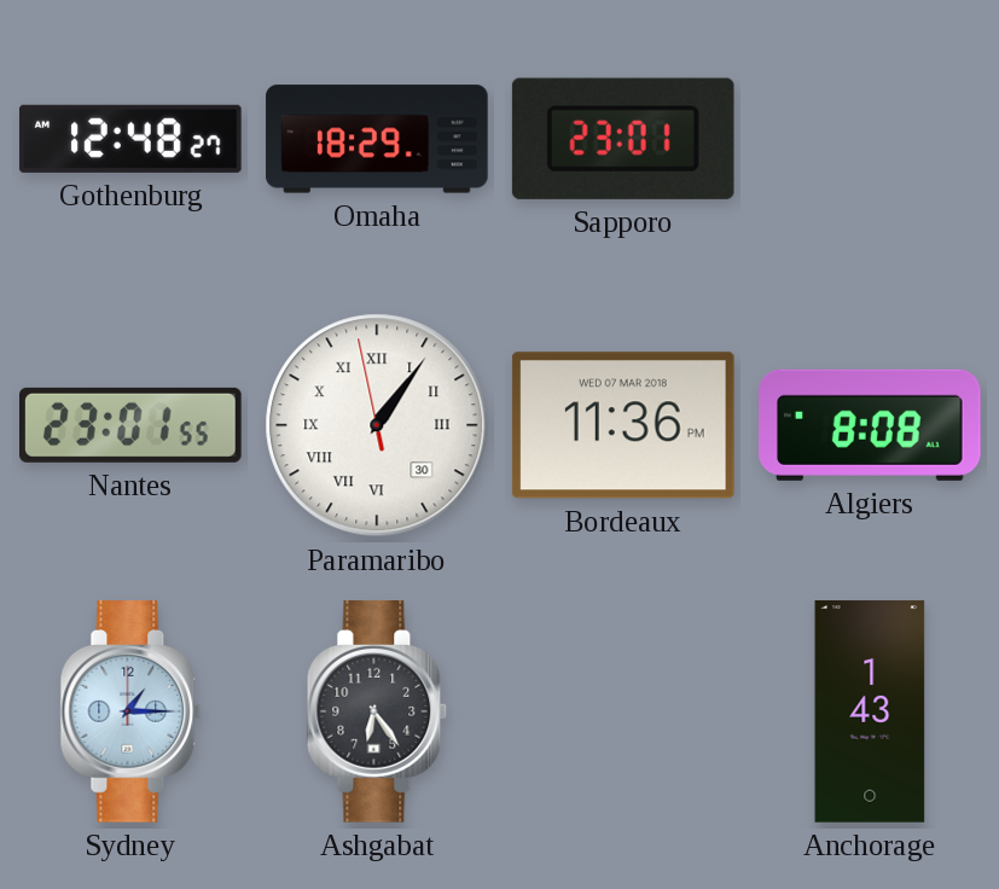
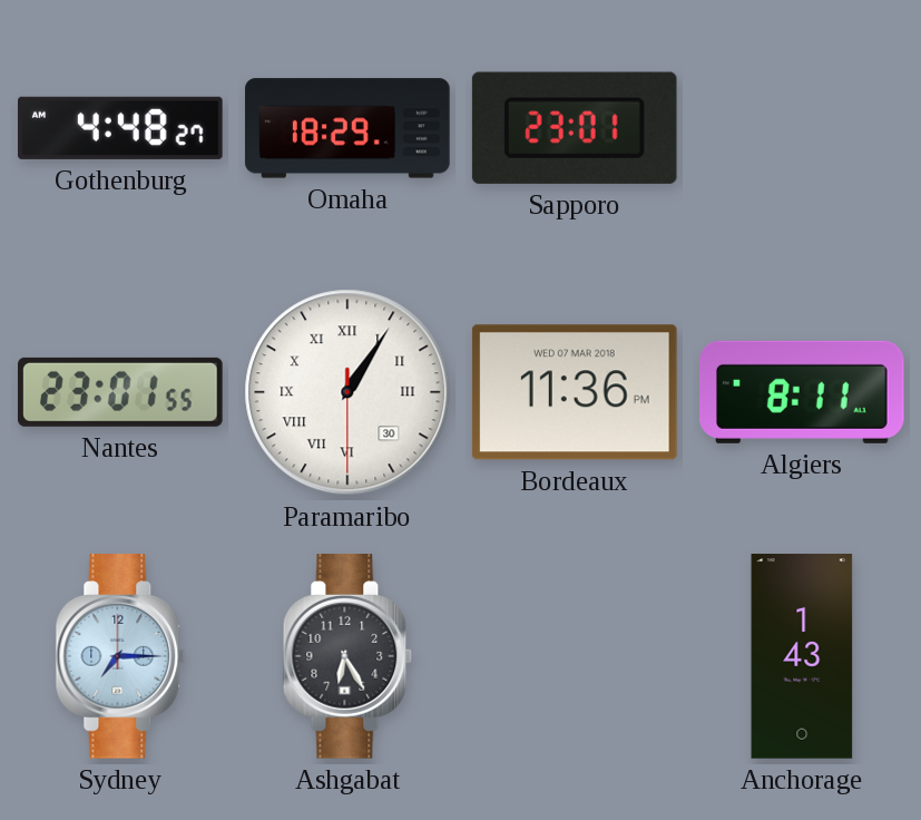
Gothenburg: 12:48 -> 4:48
Paramaribo: 1:05:58 -> 1:05:30
Algiers: 8:08 -> 8:11
Sydney: 1:15 -> 7:15
Ashgabat: 6:24 -> 6:25
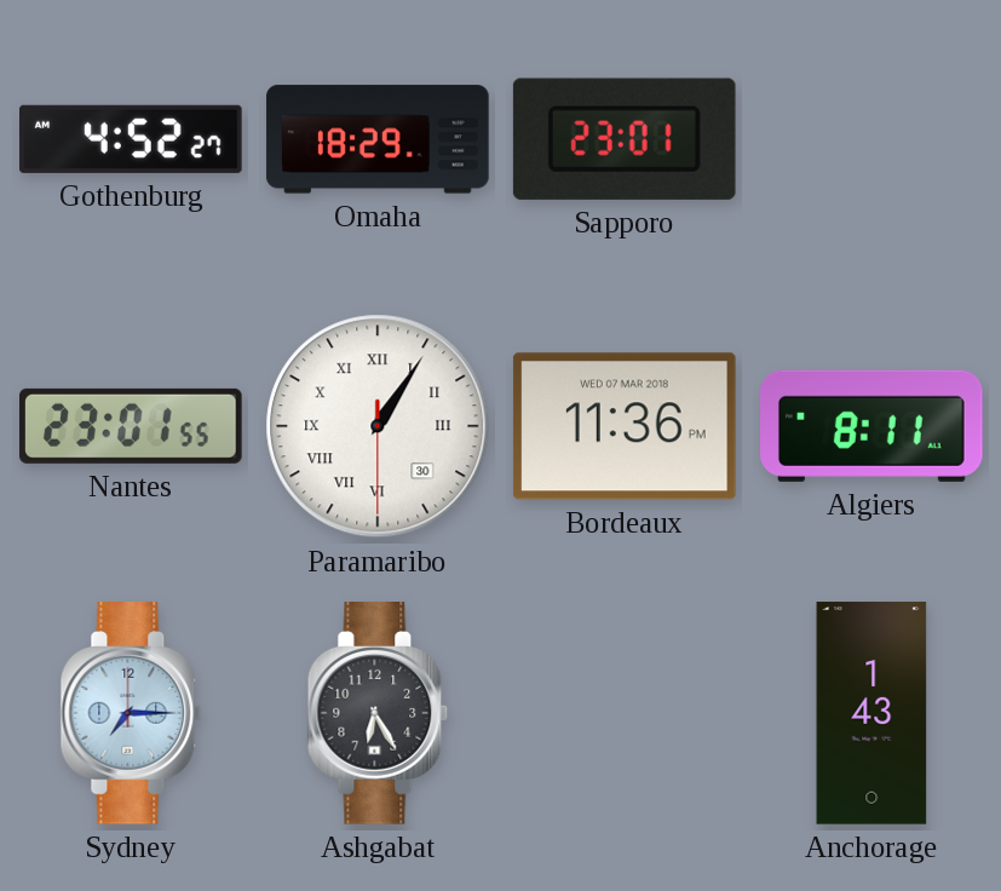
Gothenburg: 4:48 -> 4:52
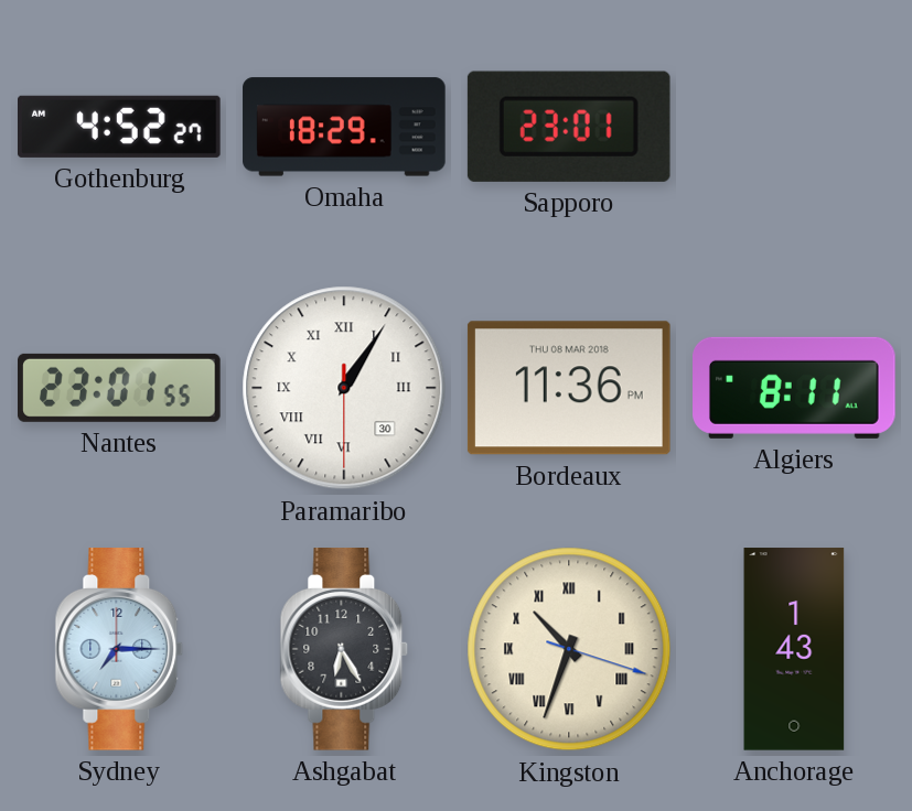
Bordeaux date: WED 07 MAR 2018 -> THU 08 MAR 2018
Kingston: none -> 10:33
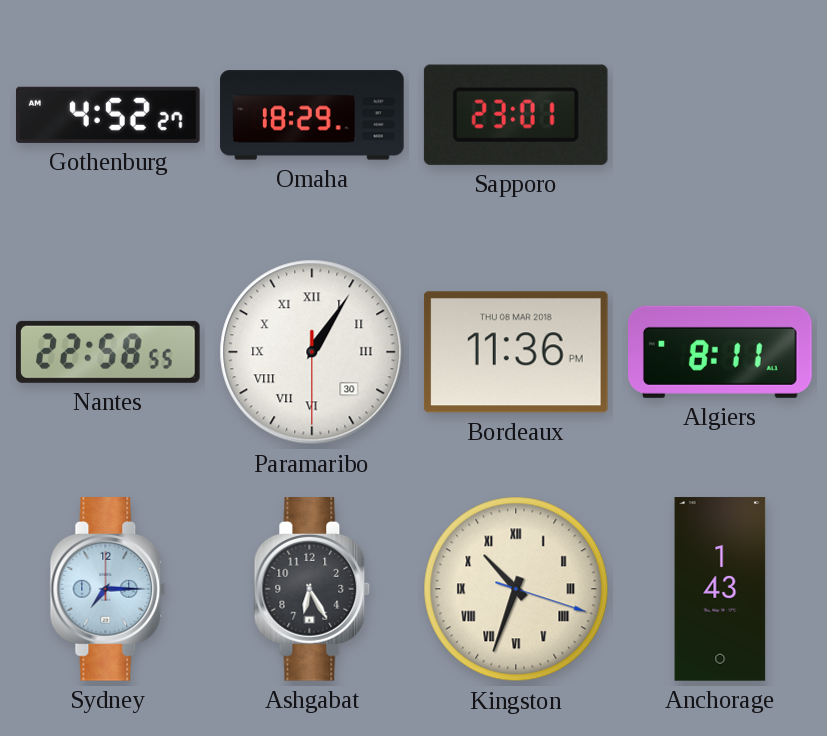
Nantes: 23:01 -> 22:58
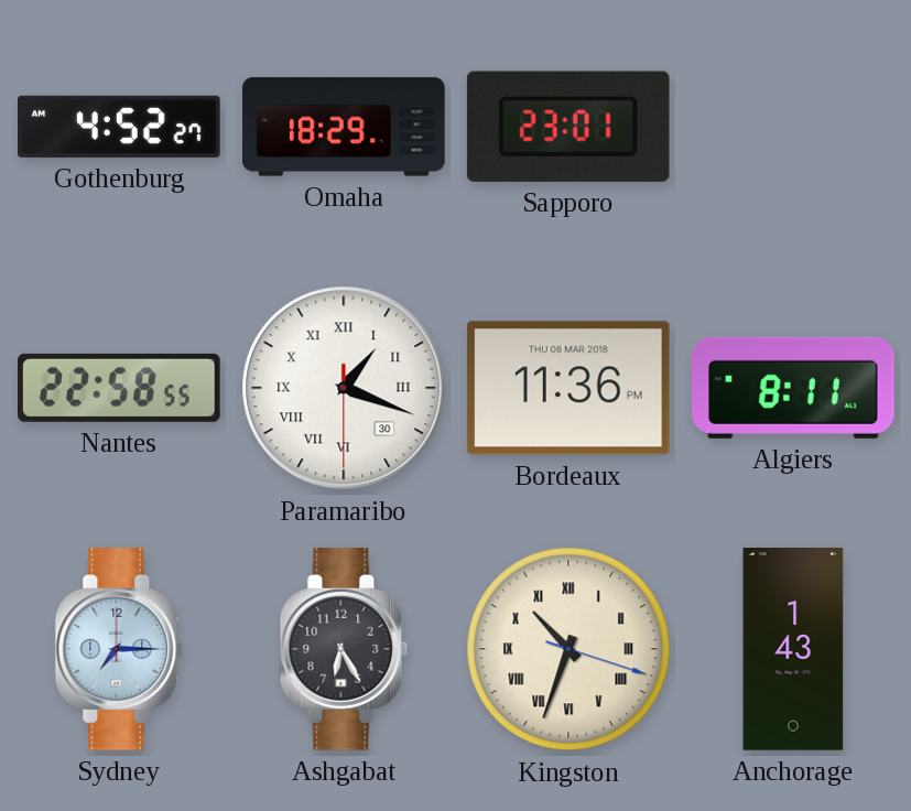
Paramaribo: 1:05 -> 1:18
